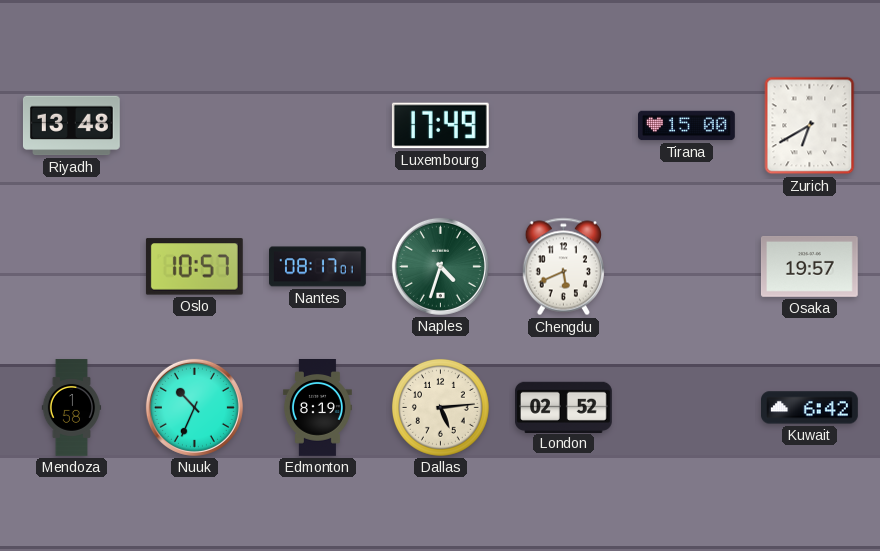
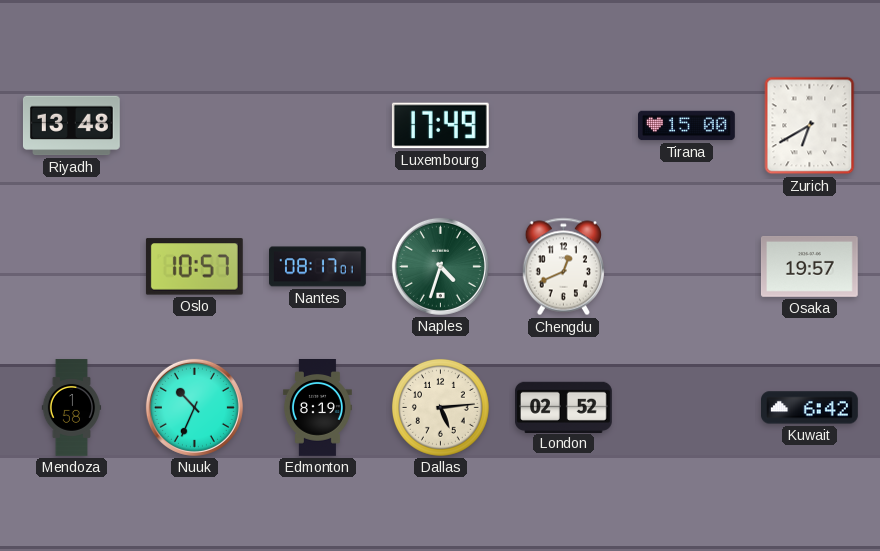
Chengdu: 5:41 -> 12:41
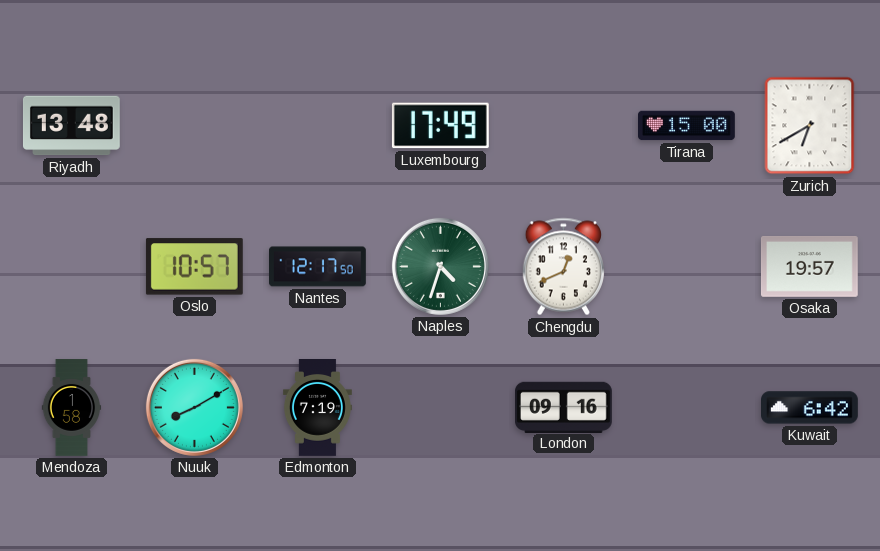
Nantes: 08:17 -> 12:17
Nuuk: 10:34 -> 8:10
Edmonton: 8:19 -> 7:19
Dallas: 5:14 -> none
London: 02:52 -> 09:16
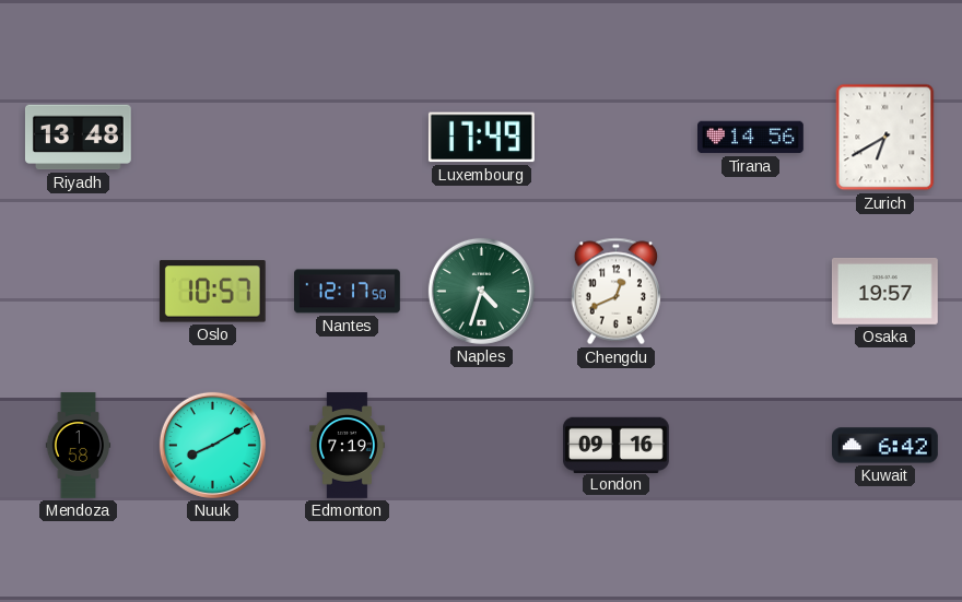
Tirana: 15:00 -> 14:56
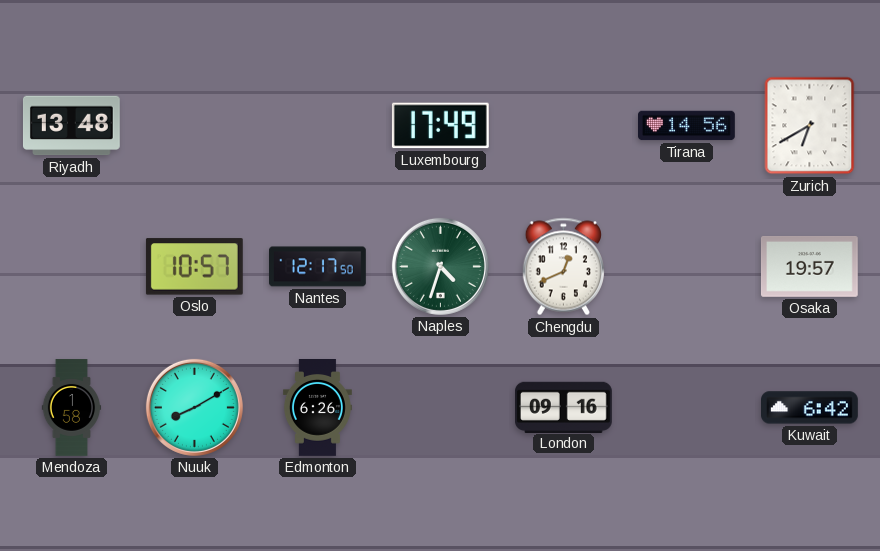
Edmonton: 7:19 -> 6:26
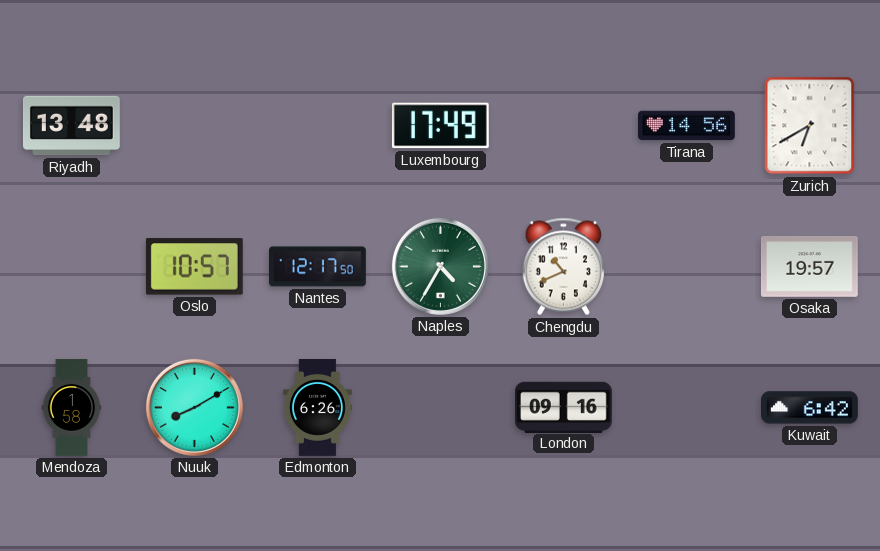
Naples: 4:33 -> 4:35
Chengdu: 12:41 -> 10:41
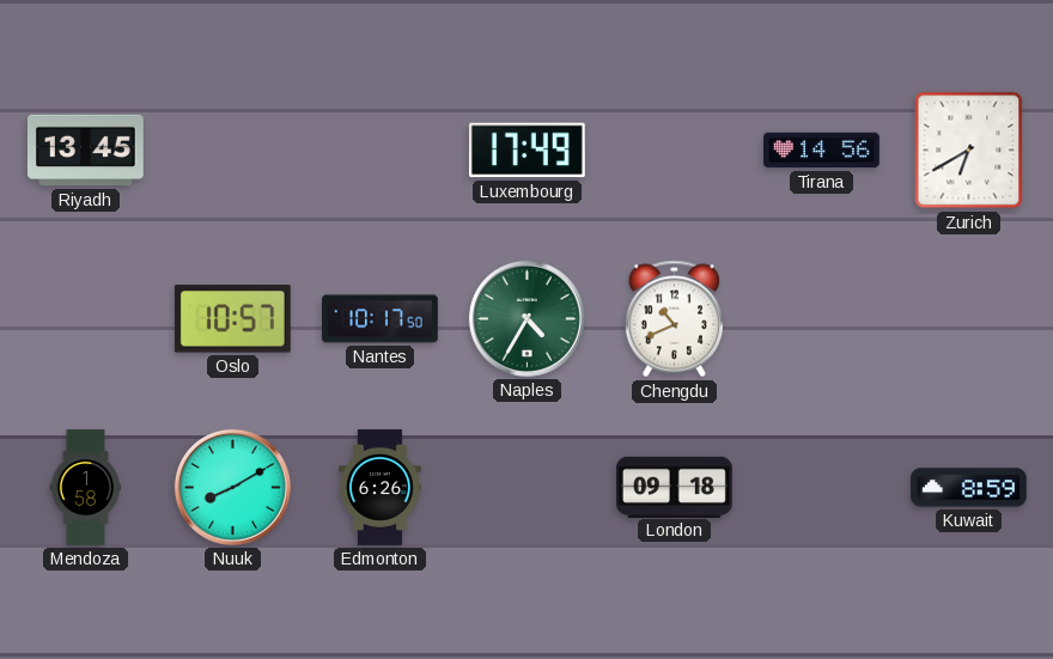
Riyadh: 13:48 -> 13:45
Nantes: 12:17 -> 10:17
Osaka: 19:57 -> none
London: 09:16 -> 09:18
Kuwait: 6:42 -> 8:59
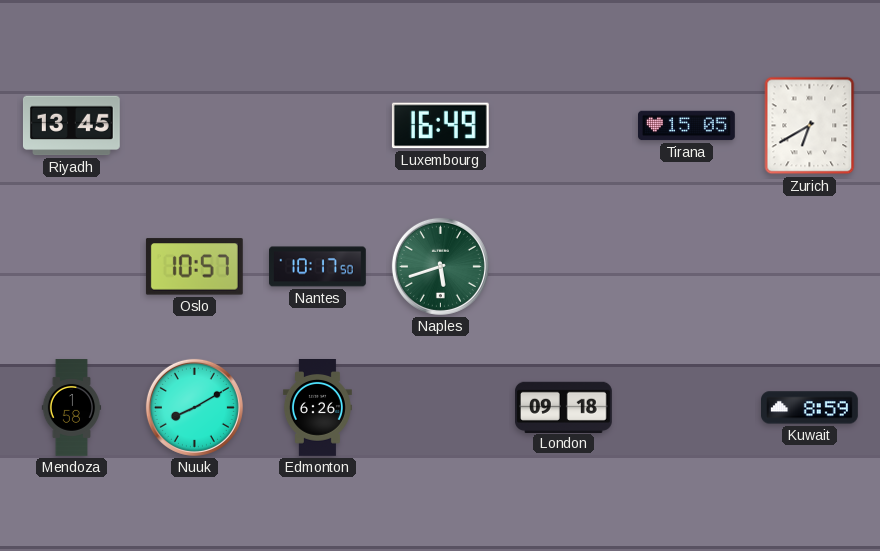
Luxembourg: 17:49 -> 16:49
Tirana: 14:56 -> 15:05
Naples: 4:35 -> 5:42
Chengdu: 10:41 -> none
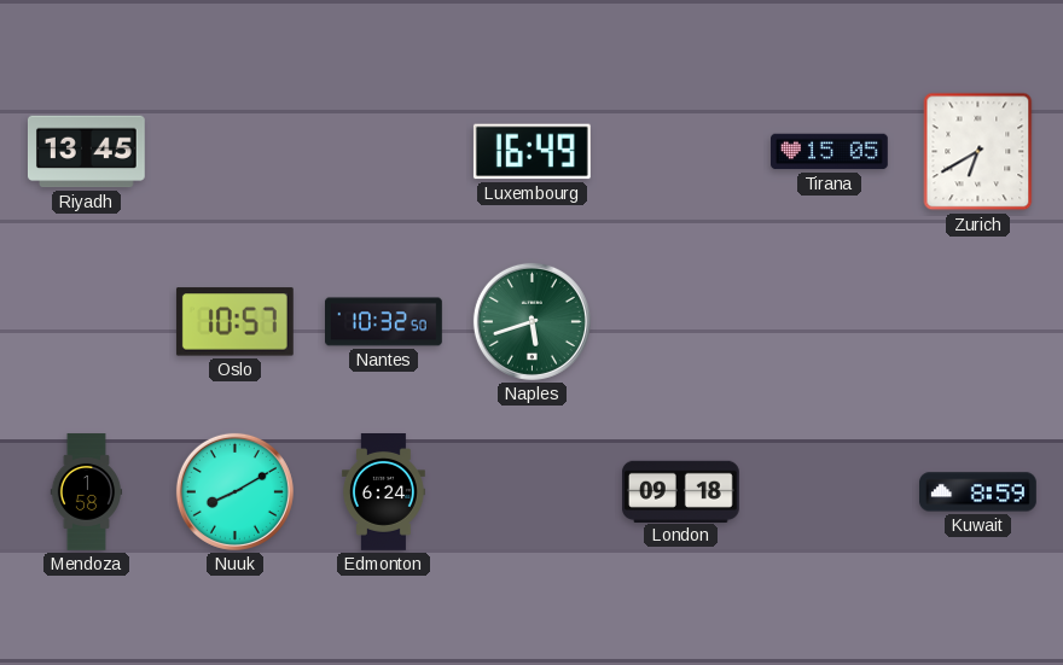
Nantes: 10:17 -> 10:32
Edmonton: 6:26 -> 6:24
